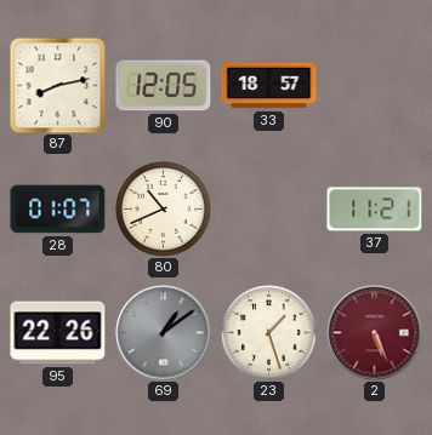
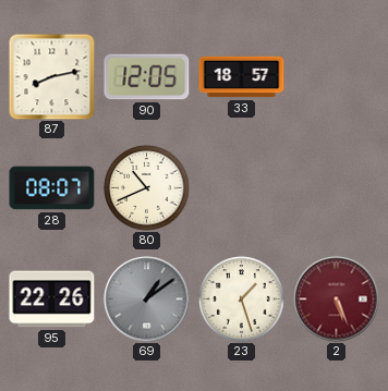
28: 01:07 -> 08:07
37: 11:21 -> none
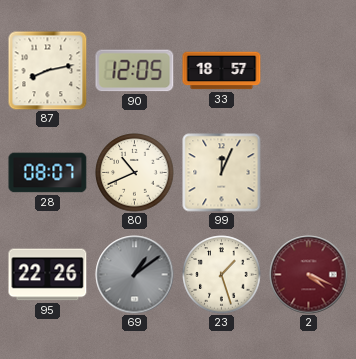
99: none -> 12:04
2: 5:26 -> 4:19
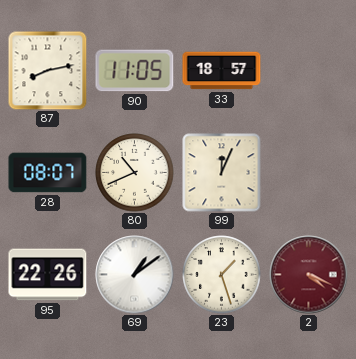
90: 12:05 -> 11:05
69 dial: grey -> white
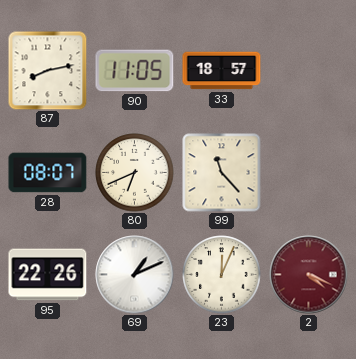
80: 10:41 -> 6:41
99: 12:04 -> 11:23
69: 1:09 -> 1:11
23: 1:27 -> 12:04
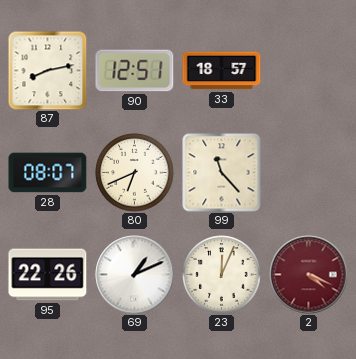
90: 11:05 -> 12:51
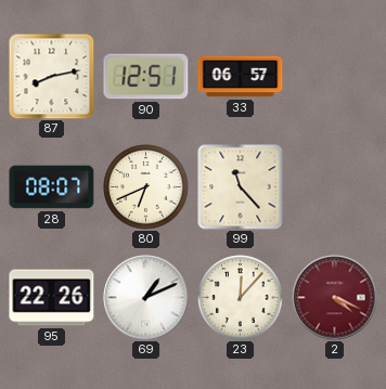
33: 18:57 -> 06:57
23: 12:04 -> 12:07
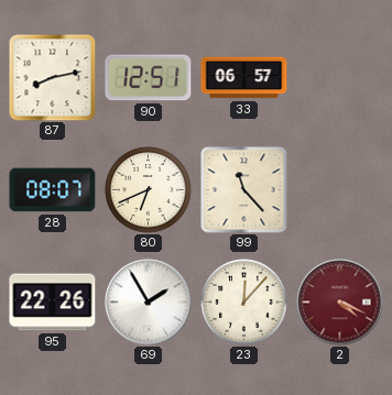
69: 1:11 -> 1:55
